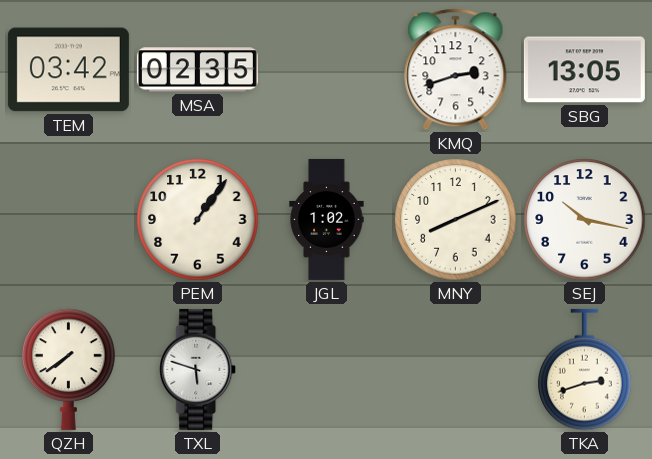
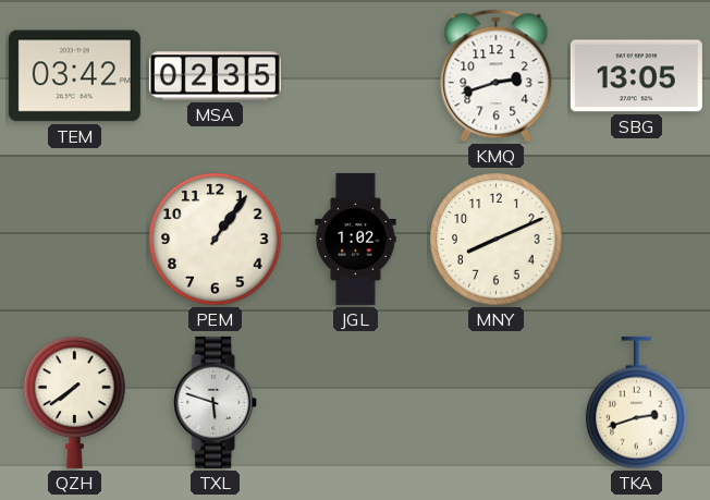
SEJ: 10:17 -> none
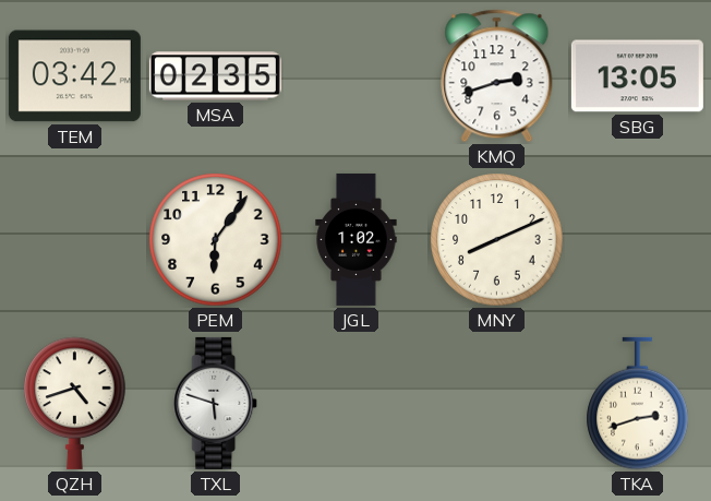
PEM: 1:06 -> 6:06
QZH: 7:39 -> 4:42
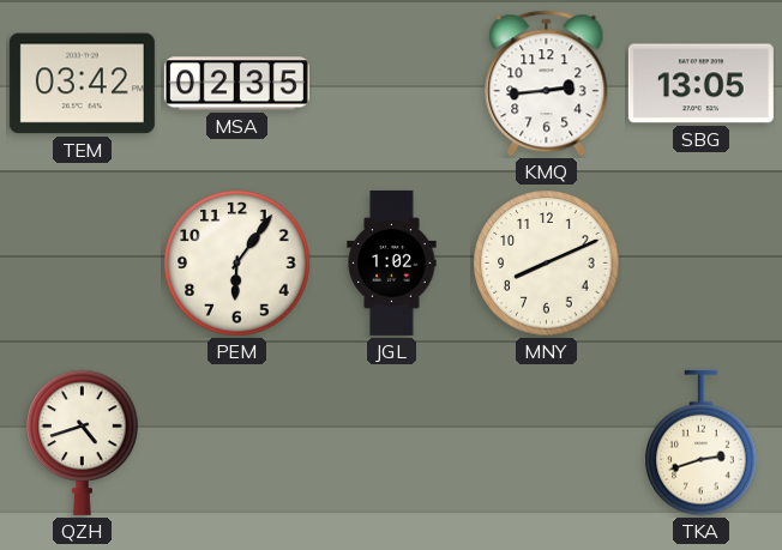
KMQ: 2:42 -> 2:44
TXL: 5:48 -> none
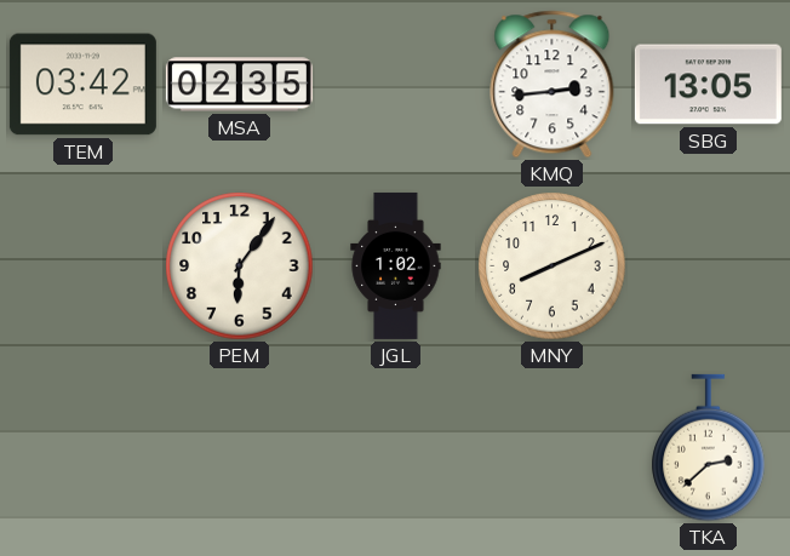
QZH: 4:42 -> none
TKA: 2:42 -> 2:38
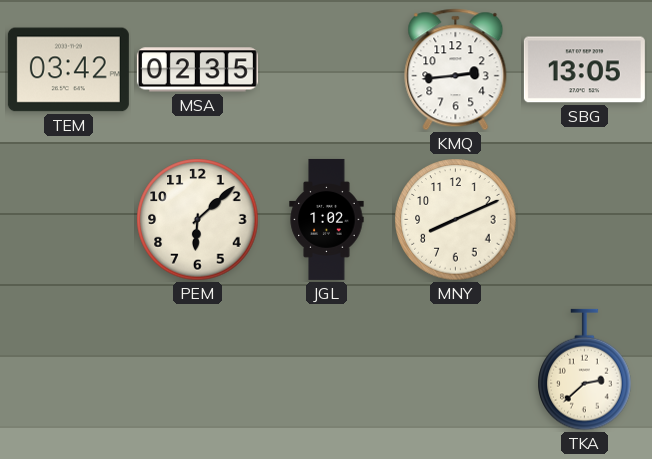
PEM: 6:06 -> 6:08
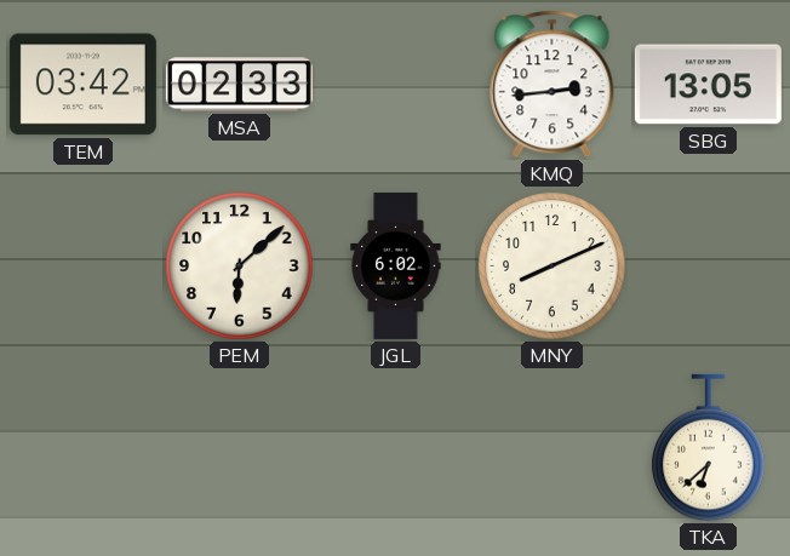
MSA: 02:35 -> 02:33
JGL: 1:02 -> 6:02
TKA: 2:38 -> 6:38
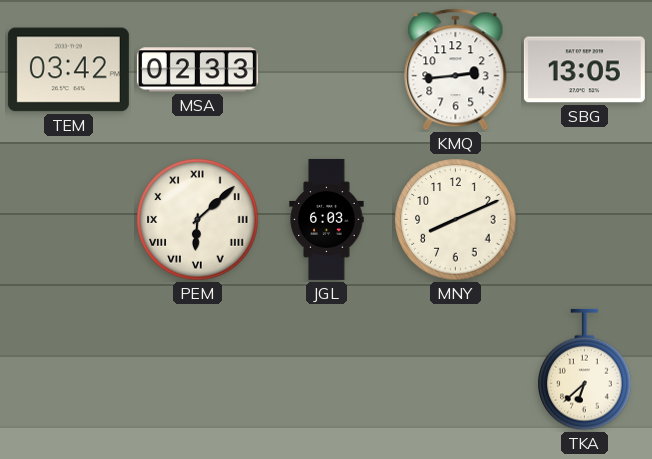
PEM numerals: Arabic -> Roman
JGL: 6:02 -> 6:03
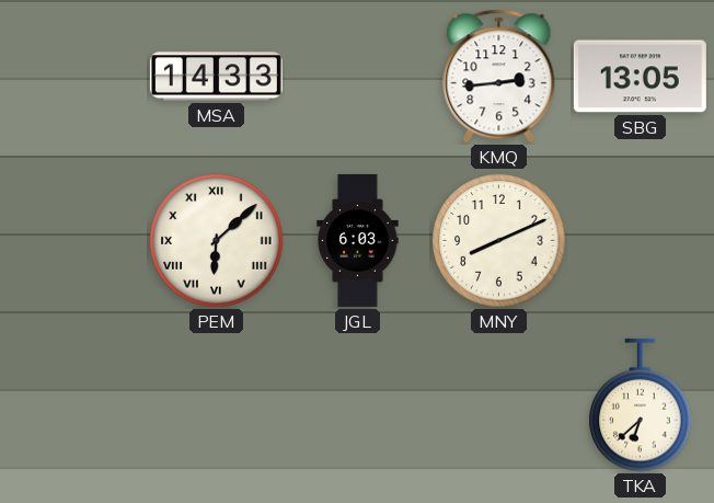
TEM: 03:42 -> none
MSA: 02:33 -> 14:33
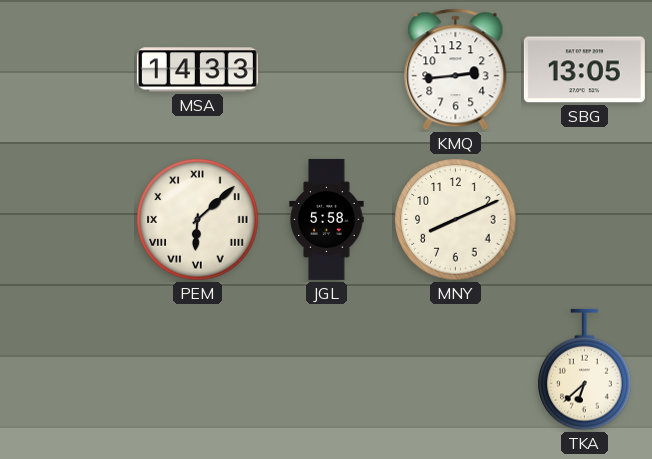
JGL: 6:03 -> 5:58
